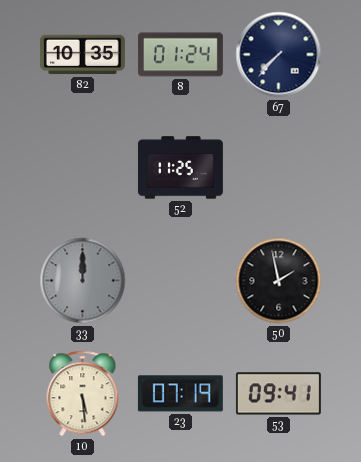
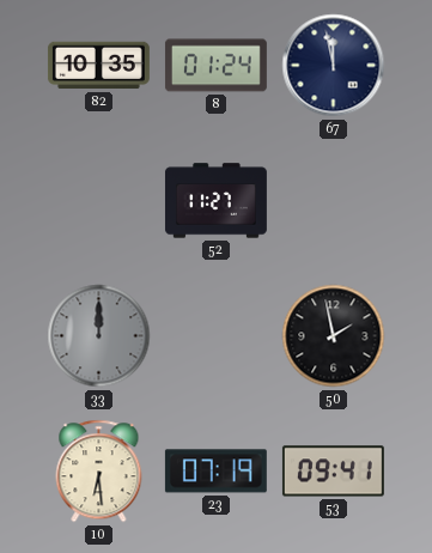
67: 7:37 -> 11:58
52: 11:25 -> 11:27
10: 5:29 -> 6:29
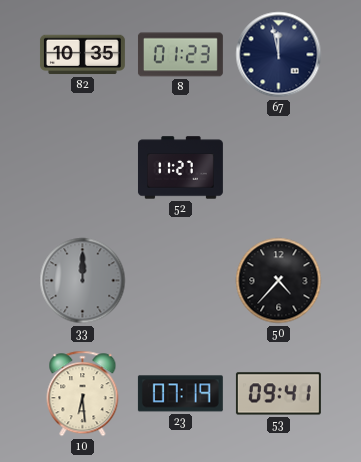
8: 01:24 -> 01:23
50: 1:58 -> 4:37
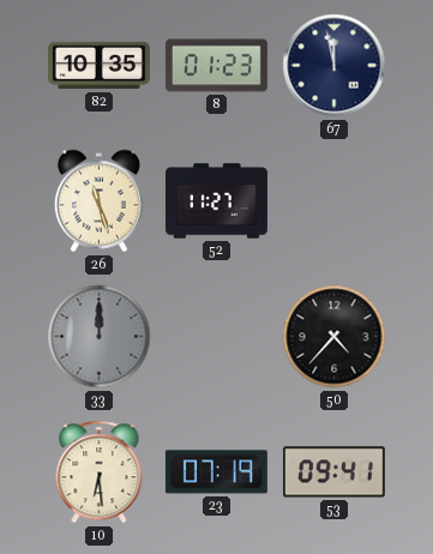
26: none -> 11:27
